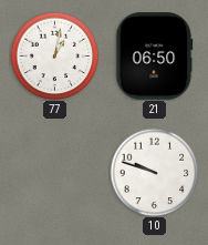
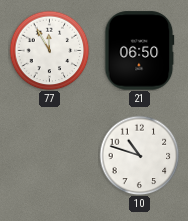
77: 1:02 -> 11:55
10: 9:48 -> 10:48
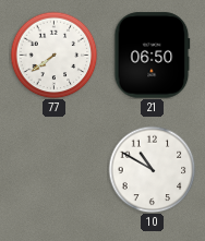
77: 11:55 -> 7:39
10: 10:48 -> 10:50
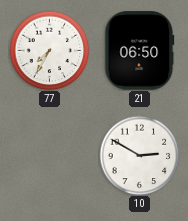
77: 7:39 -> 7:35
10: 10:50 -> 2:50
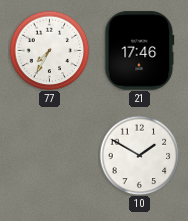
21: 06:50 -> 17:46
10: 2:50 -> 1:50
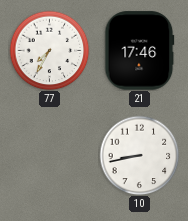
10: 1:50 -> 8:43
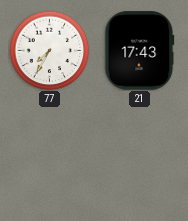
21: 17:46 -> 17:43
10: 8:43 -> none
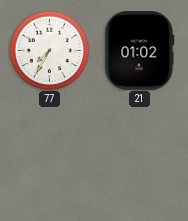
21: 17:43 -> 01:02
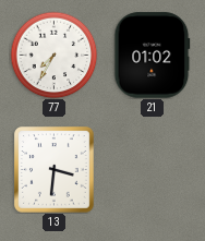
13: none -> 3:31
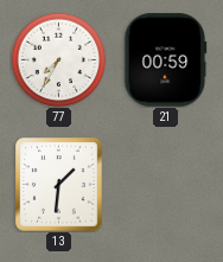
21: 01:02 -> 00:59
13: 3:31 -> 1:31
